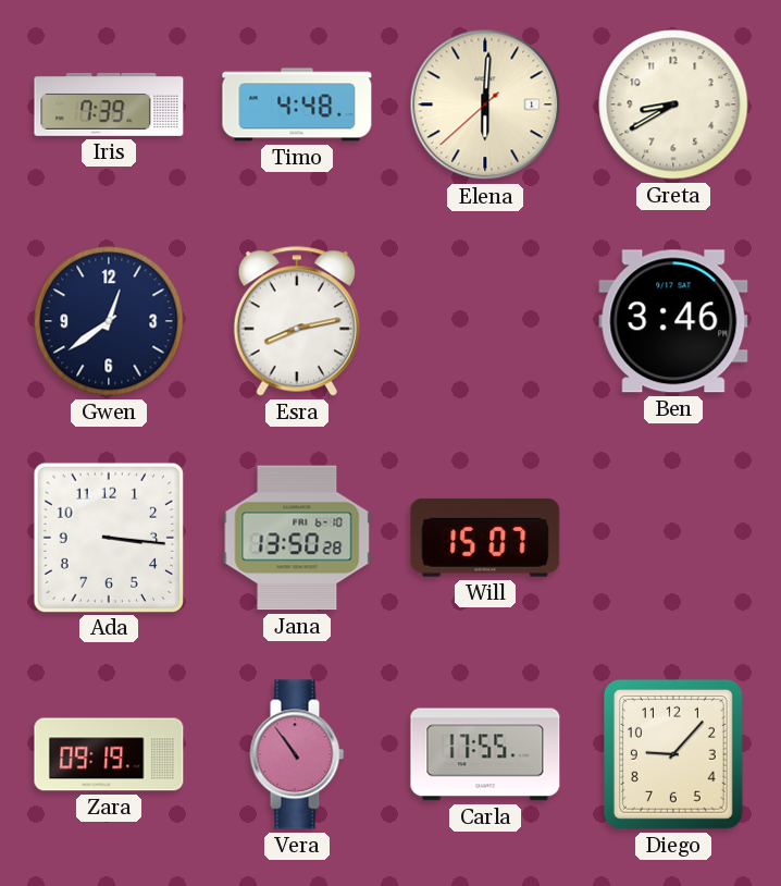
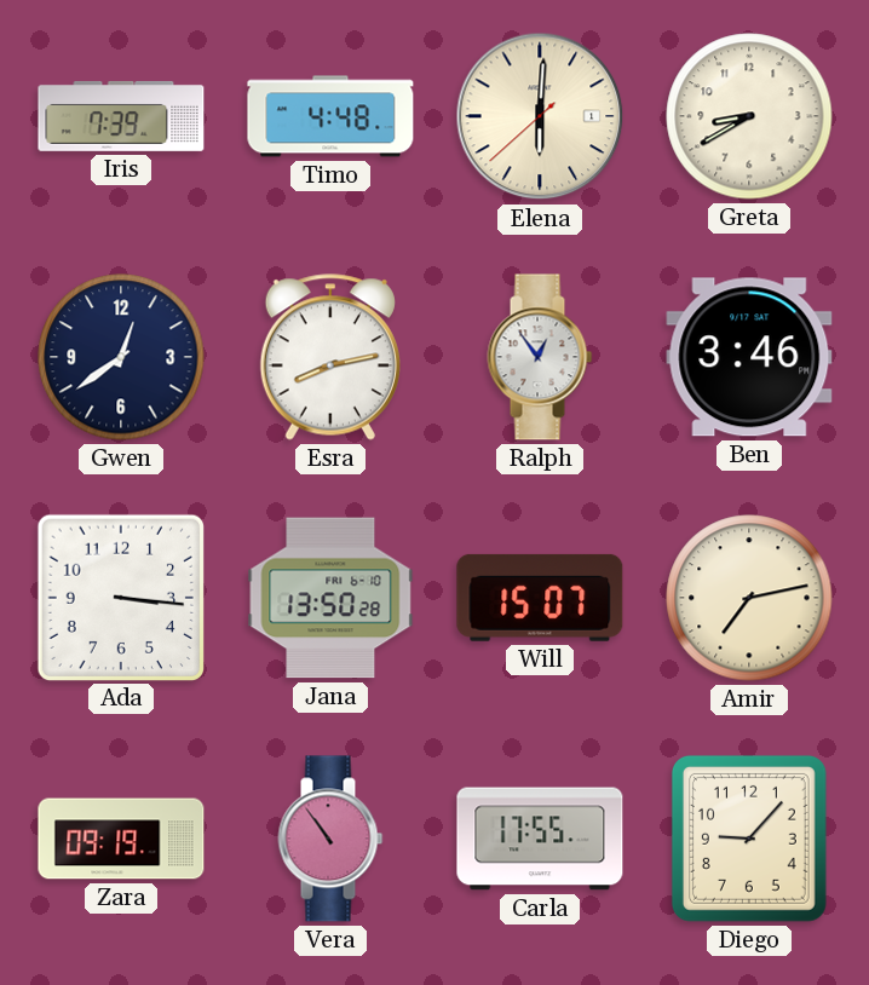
Ralph: none -> 12:54
Amir: none -> 7:13
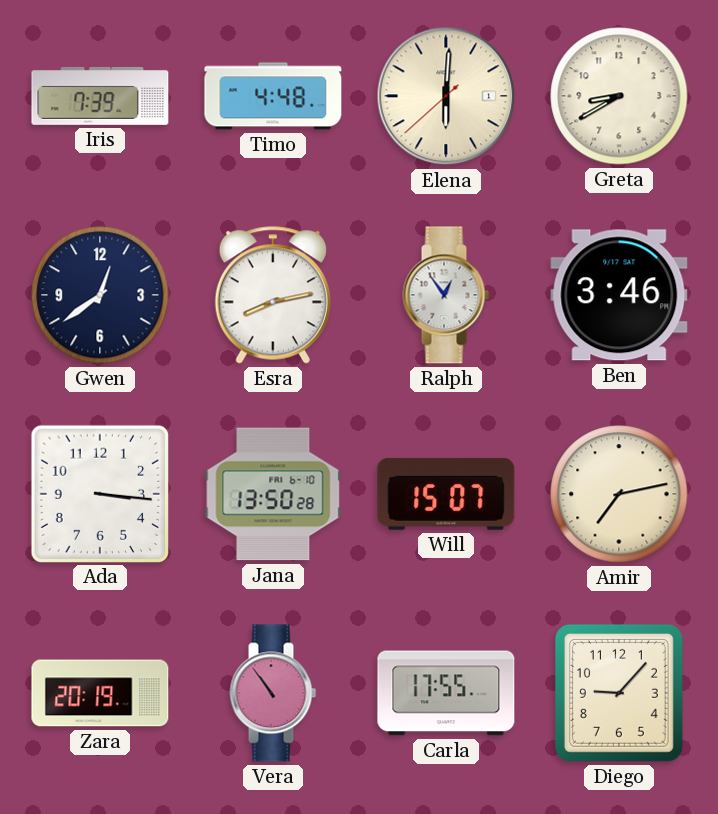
Zara: 09:19 -> 20:19
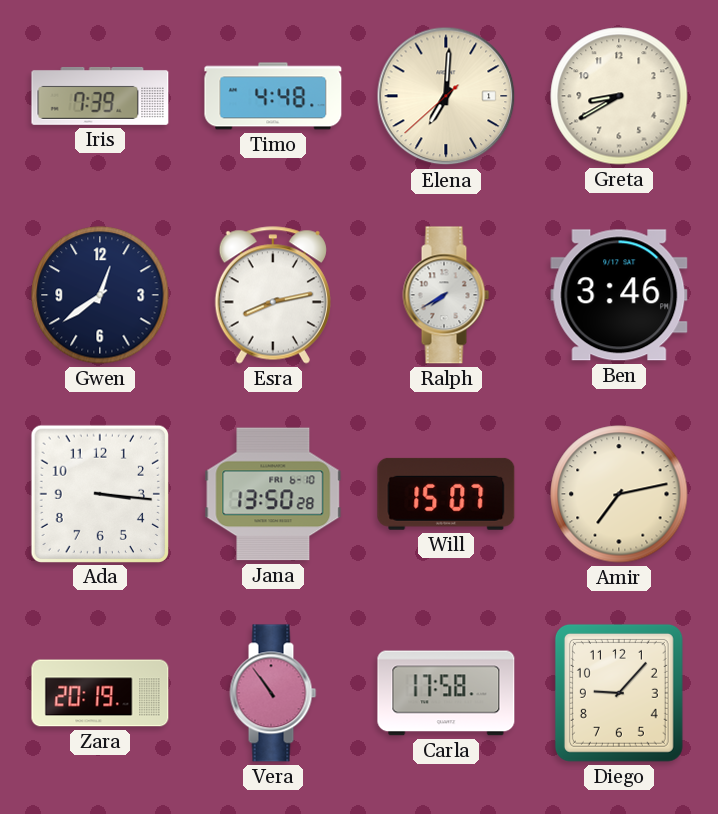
Elena: 6:00 -> 7:00
Ralph: 12:54 -> 7:40
Carla: 17:55 -> 17:58
